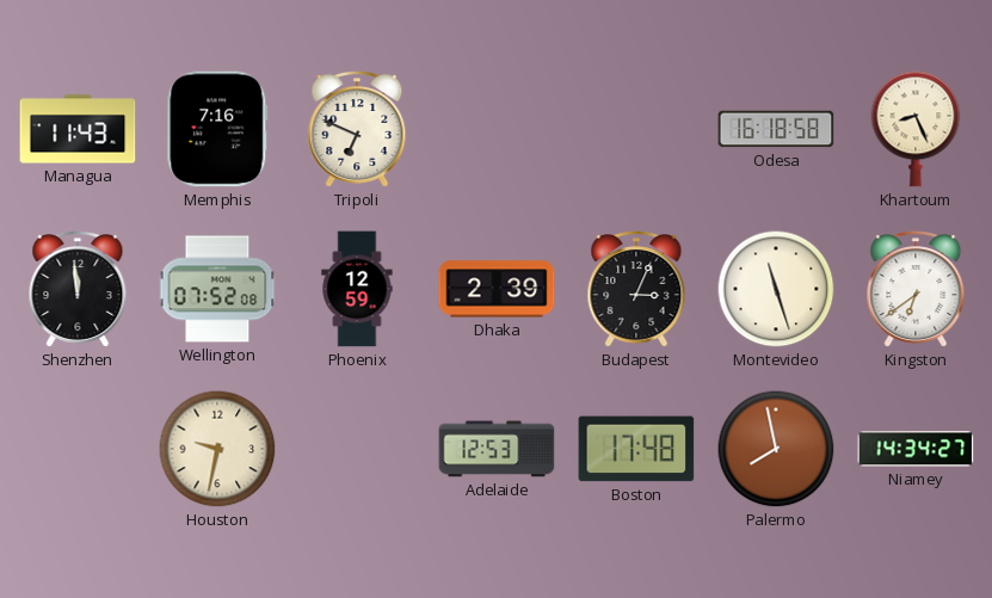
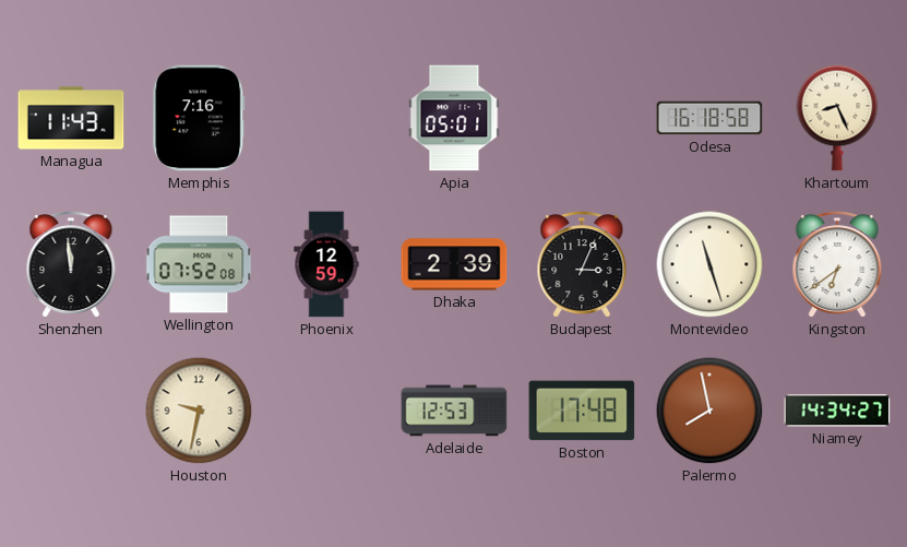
Tripoli: 6:49 -> none
Apia: none -> 05:01
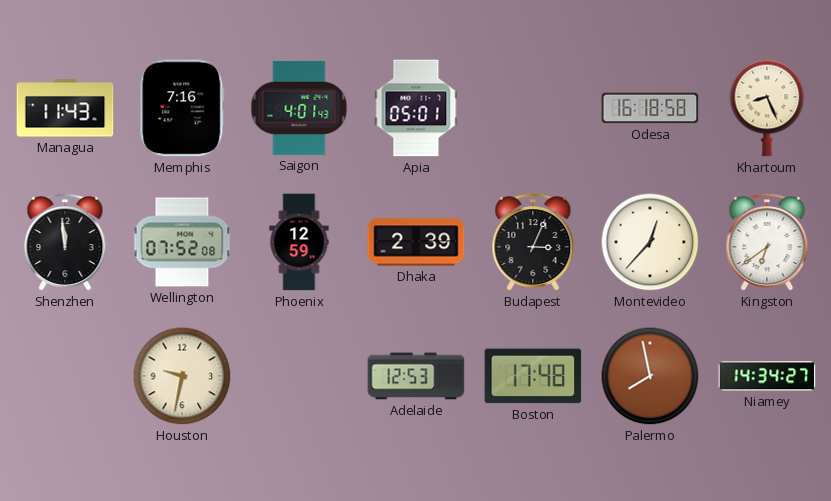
Saigon: none -> 4:01
Montevideo: 11:27 -> 12:37
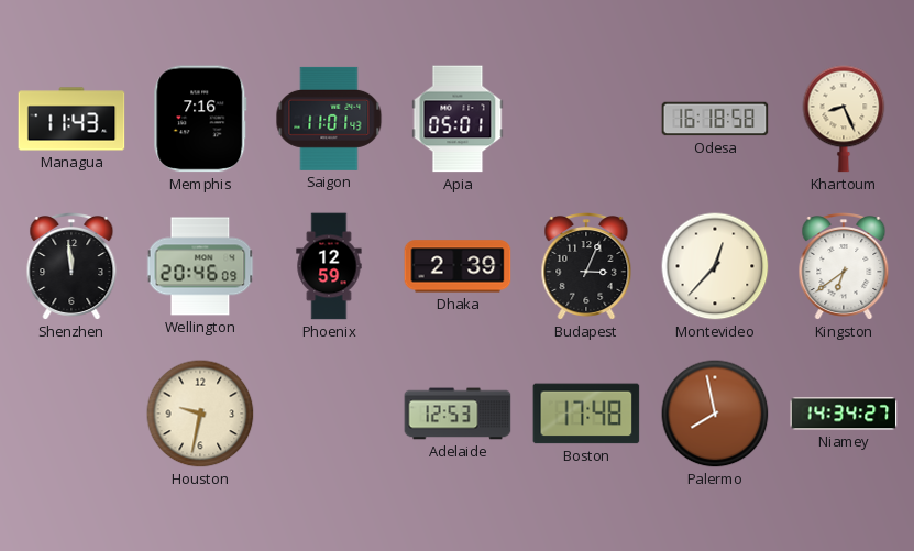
Saigon: 4:01 -> 11:01
Wellington: 07:52 -> 20:46
